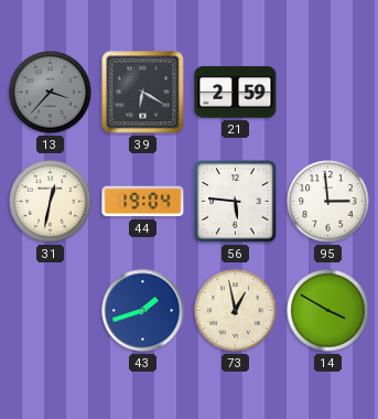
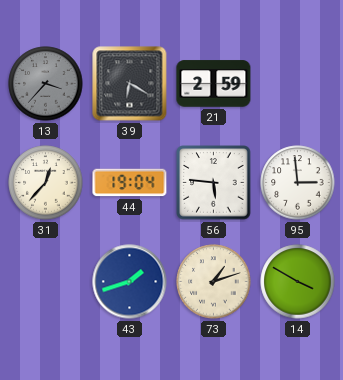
31: 12:32 -> 12:37
73: 12:58 -> 1:12
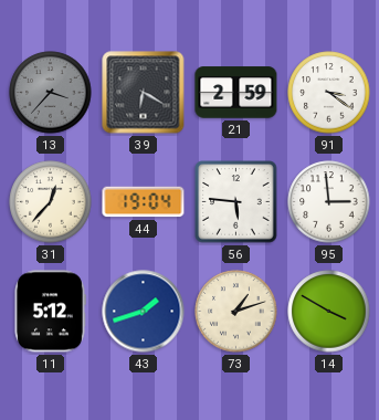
91: none -> 3:21
11: none -> 5:12
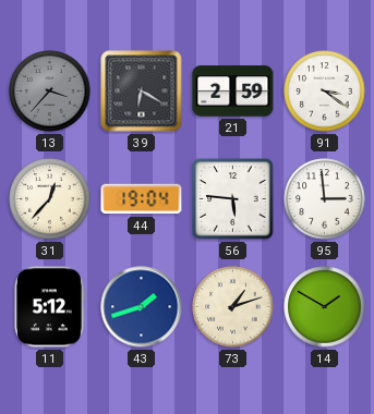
14: 3:50 -> 1:50
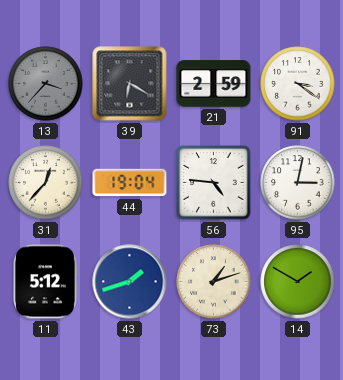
56: 5:46 -> 4:46
95: 2:59 -> 3:02
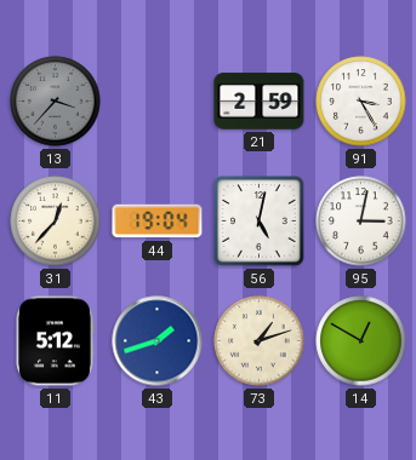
39: 6:20 -> none
91: 3:21 -> 3:25
56: 4:46 -> 5:02
14: 1:50 -> 12:50
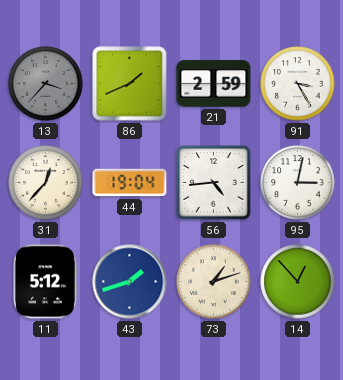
86: none -> 1:41
56: 5:02 -> 4:44
14: 12:50 -> 12:53
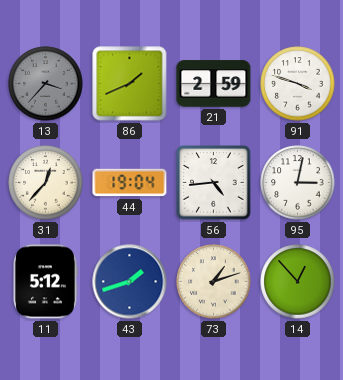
91: 3:25 -> 3:48
